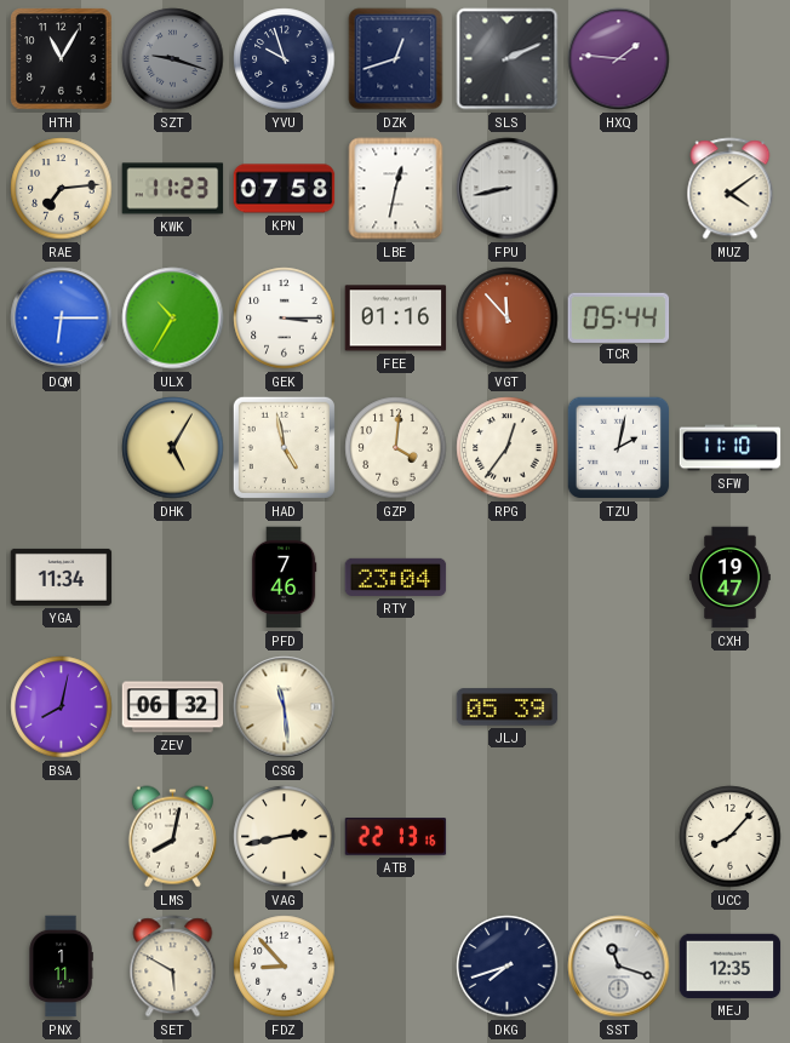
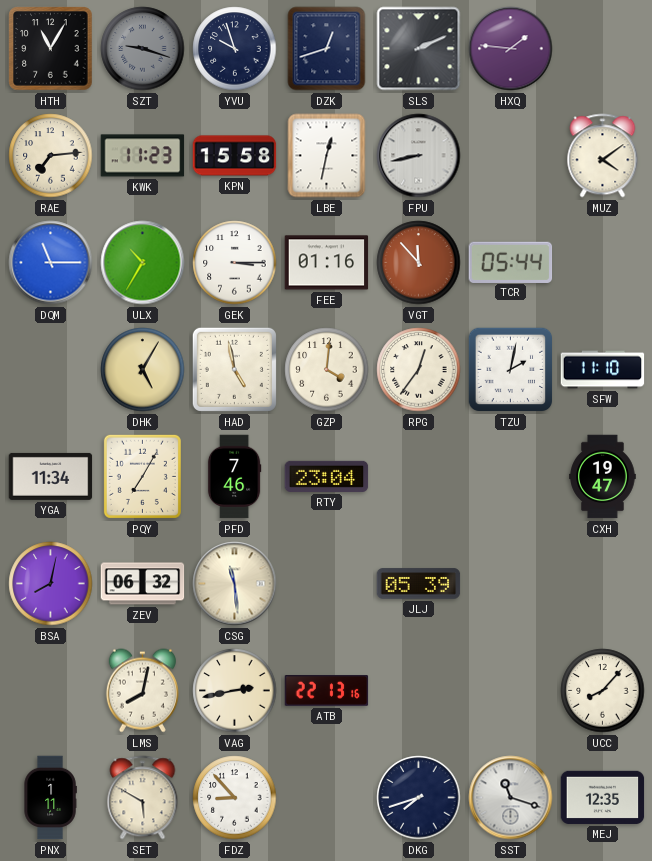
KPN: 07:58 -> 15:58
DQM: 6:15 -> 11:15
PQY: none -> 7:05
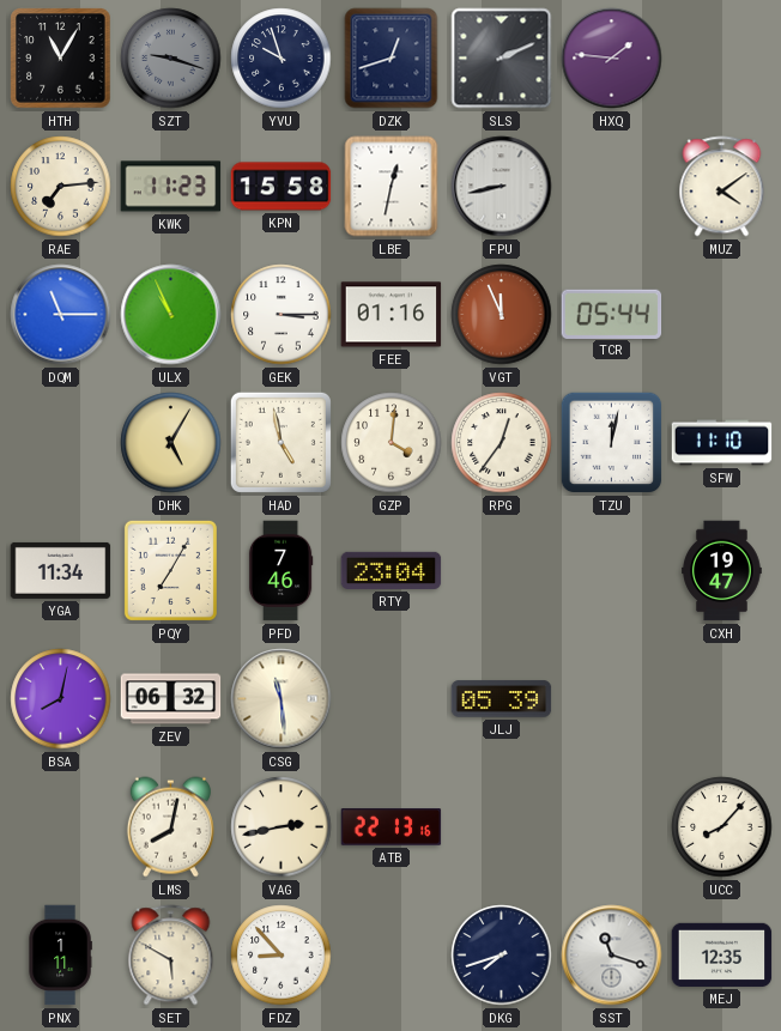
ULX: 10:35 -> 10:56
VGT: 11:53 -> 11:56
TZU: 2:02 -> 12:02
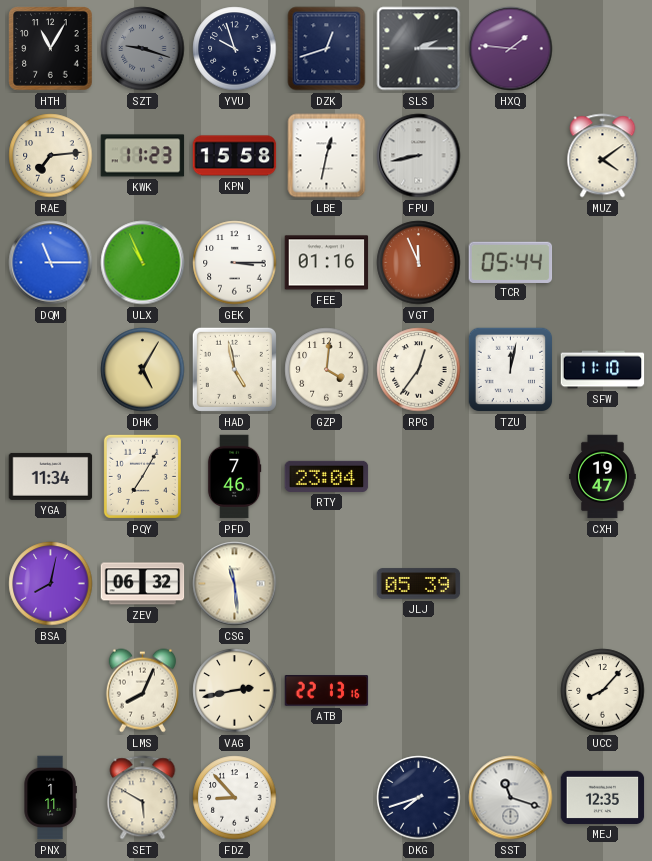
SLS: 2:11 -> 2:15
LMS: 8:02 -> 8:04
